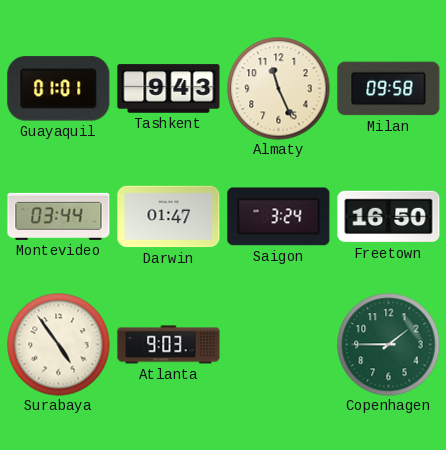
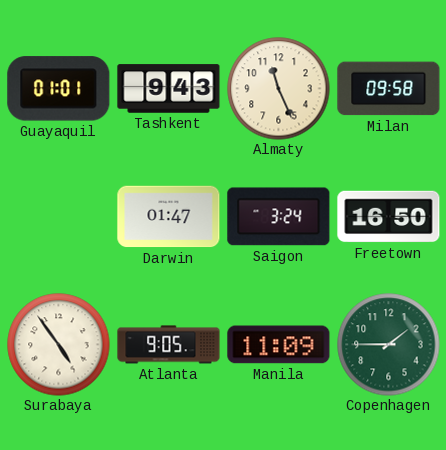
Montevideo: 03:44 -> none
Atlanta: 9:03 -> 9:05
Manila: none -> 11:09
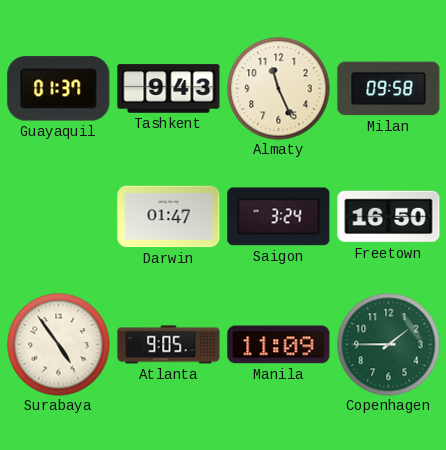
Guayaquil: 01:01 -> 01:37
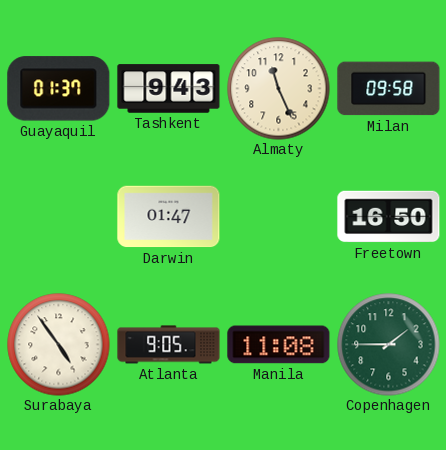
Saigon: 3:24 -> none
Manila: 11:09 -> 11:08
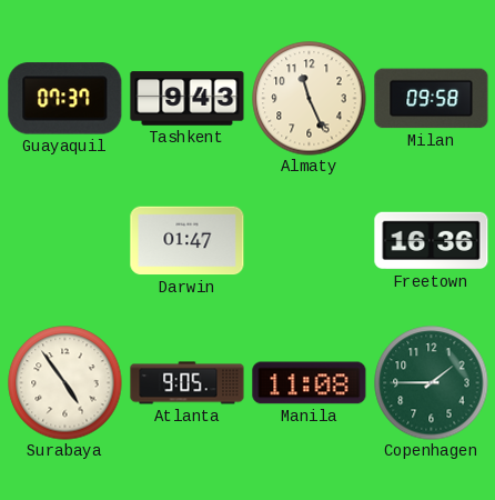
Guayaquil: 01:37 -> 07:37
Freetown: 16:50 -> 16:36
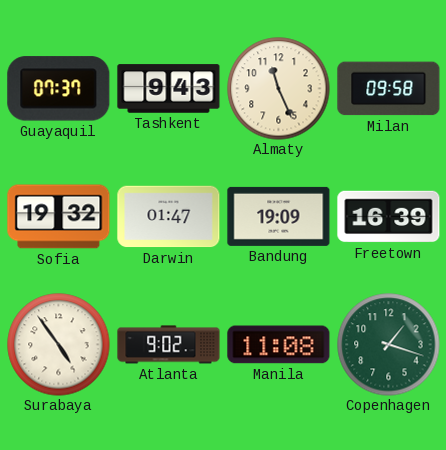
Sofia: none -> 19:32
Bandung: none -> 19:09
Freetown: 16:36 -> 16:39
Atlanta: 9:05 -> 9:02
Copenhagen: 1:45 -> 1:18
